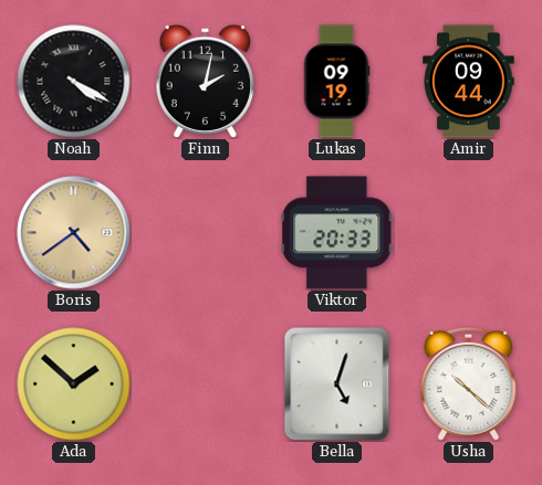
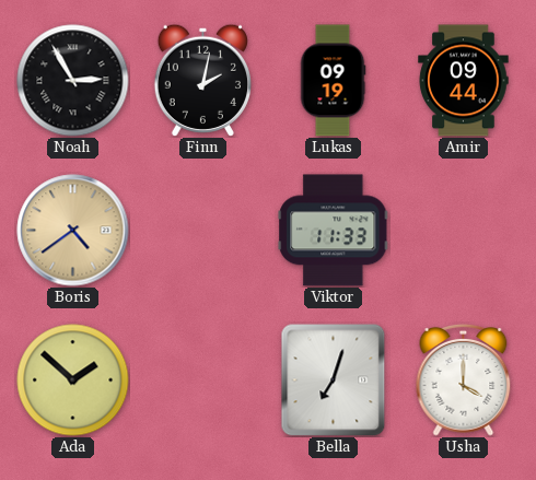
Noah: 4:20 -> 2:55
Viktor: 20:33 -> 11:33
Bella: 5:03 -> 7:03
Usha: 10:22 -> 4:00
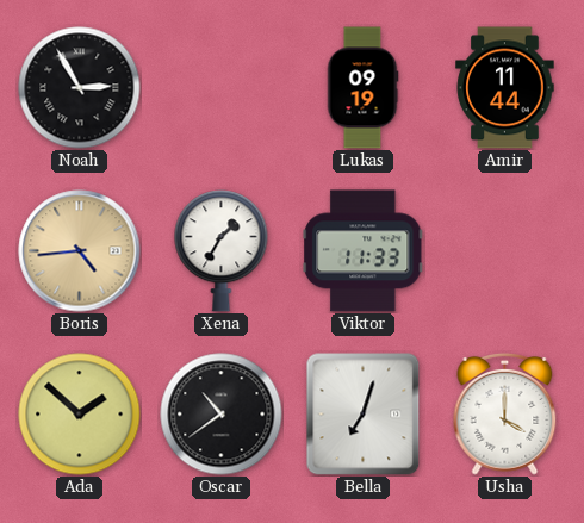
Finn: 2:02 -> none
Amir: 09:44 -> 11:44
Boris: 4:39 -> 4:44
Xena: none -> 1:35
Oscar: none -> 10:39
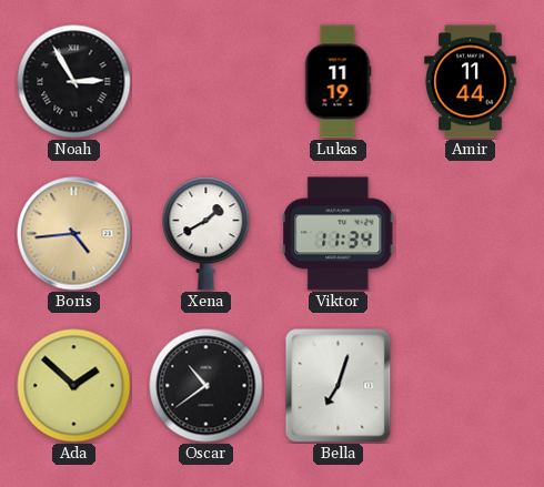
Lukas: 09:19 -> 11:19
Xena: 1:35 -> 1:40
Viktor: 11:33 -> 11:34
Usha: 4:00 -> none
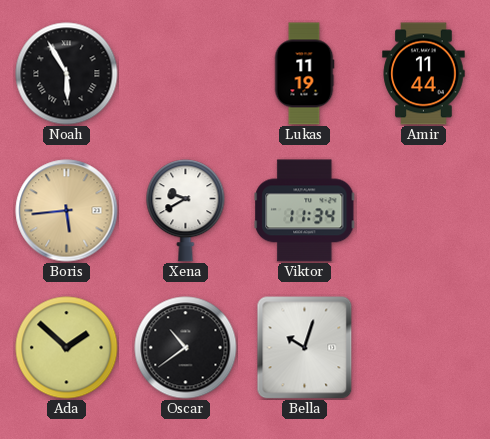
Noah: 2:55 -> 5:55
Boris: 4:44 -> 5:44
Xena: 1:40 -> 9:40
Bella: 7:03 -> 10:03
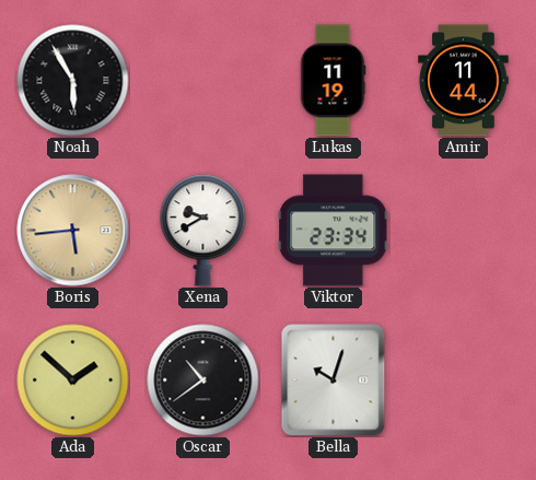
Viktor: 11:34 -> 23:34
